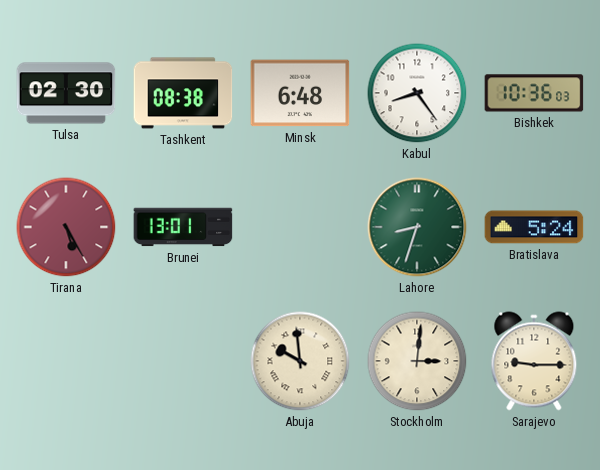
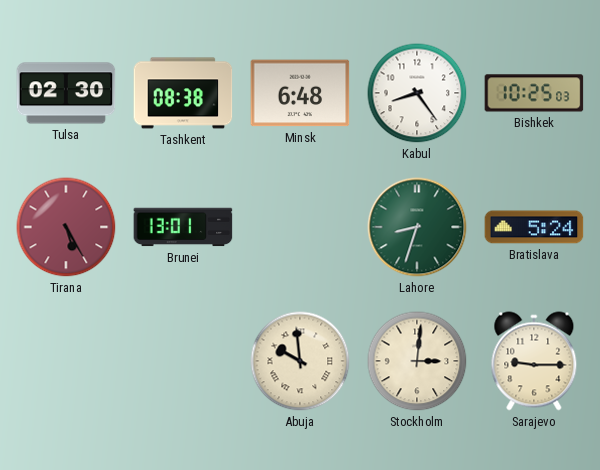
Bishkek: 10:36 -> 10:25
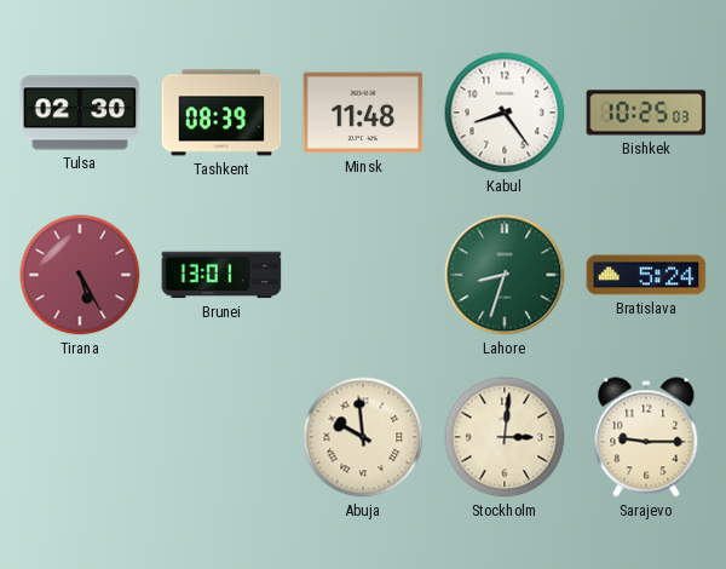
Tashkent: 08:38 -> 08:39
Minsk: 6:48 -> 11:48
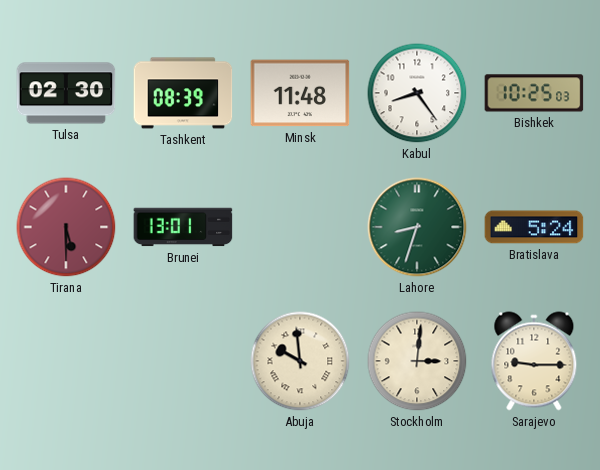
Tirana: 5:25 -> 5:30
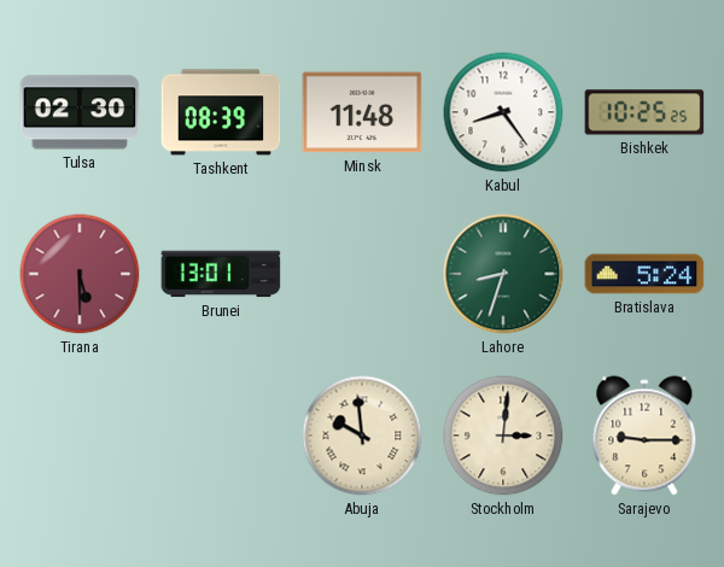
Bishkek: 10:25:03 -> 10:25:25
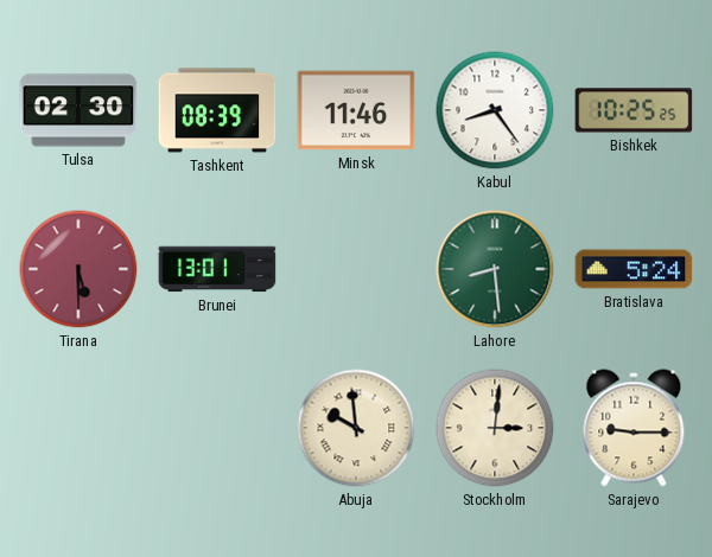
Minsk: 11:48 -> 11:46
Lahore: 8:33 -> 8:29
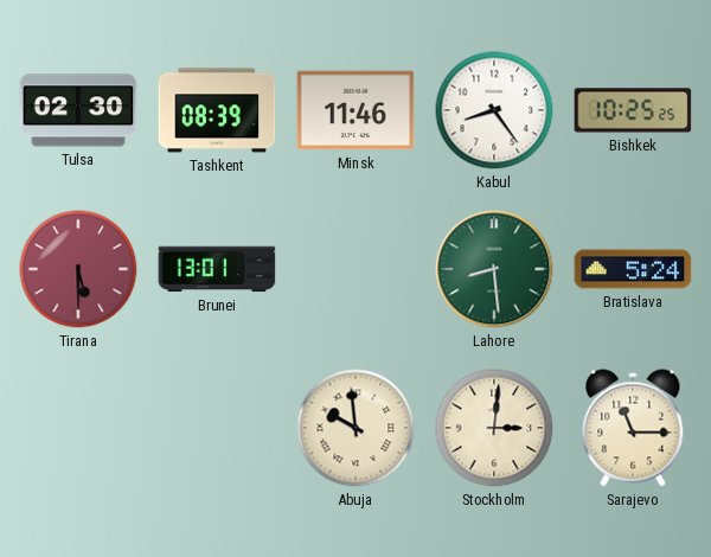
Sarajevo: 9:15 -> 11:15
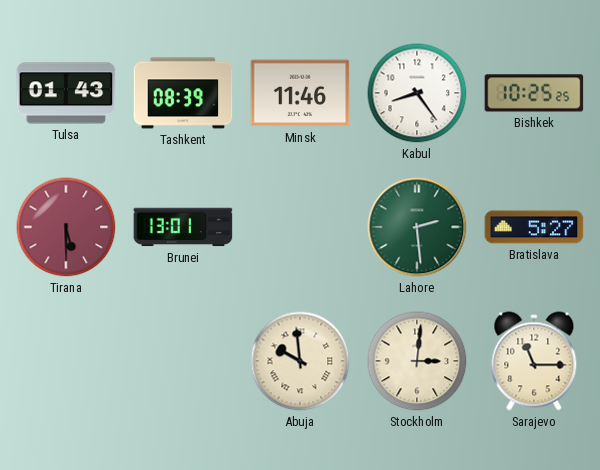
Tulsa: 02:30 -> 01:43
Lahore: 8:29 -> 2:29
Bratislava: 5:24 -> 5:27
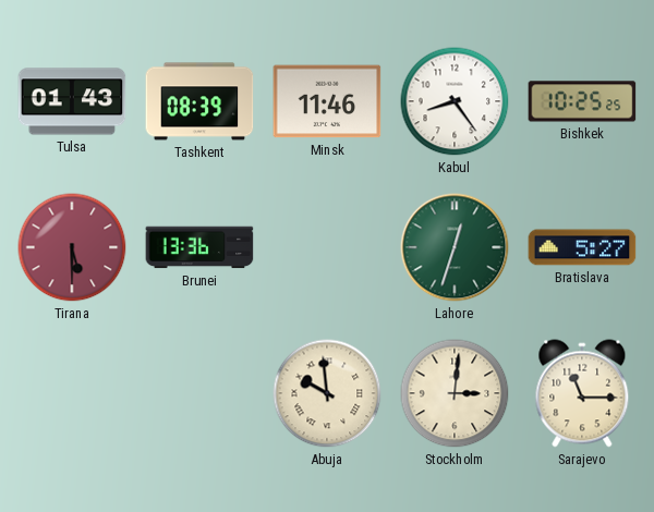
Brunei: 13:01 -> 13:36
Lahore: 2:29 -> 12:33
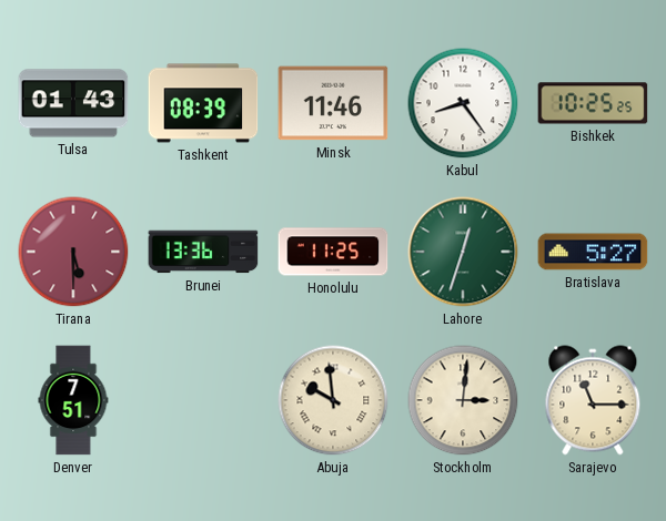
Honolulu: none -> 11:25
Denver: none -> 7:51
